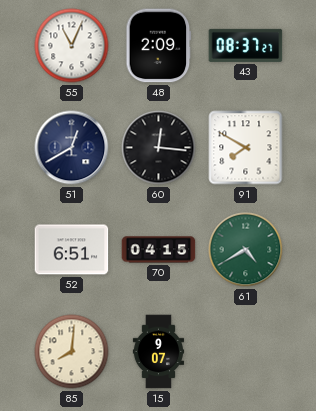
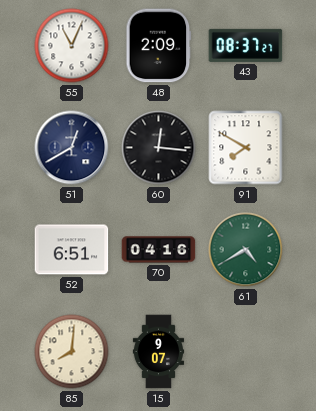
70: 04:15 -> 04:16
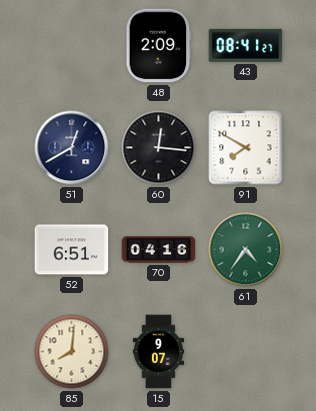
55: 11:04 -> none
43: 08:37 -> 08:41
61: 4:40 -> 4:36
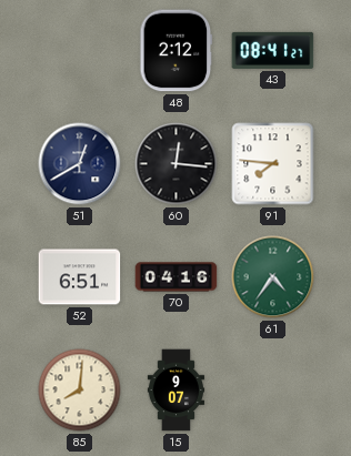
48: 2:09 -> 2:12
91: 7:50 -> 7:46
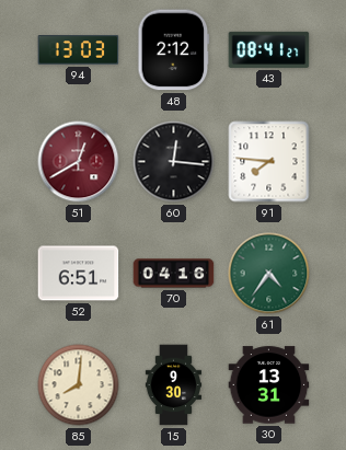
94: none -> 13:03
51 dial: navy -> burgundy
15: 9:07 -> 9:30
30: none -> 13:31
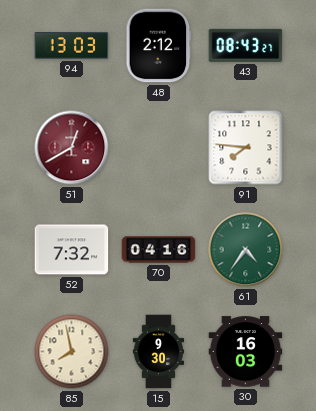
43: 08:41 -> 08:43
60: 12:16 -> none
52: 6:51 -> 7:32
85: 8:01 -> 7:58
30: 13:31 -> 16:03
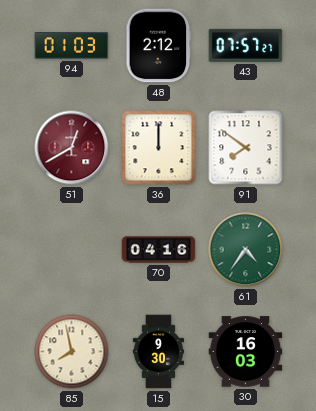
94: 13:03 -> 01:03
43: 08:43 -> 07:57
36: none -> 12:00
91: 7:46 -> 7:51
52: 7:32 -> none
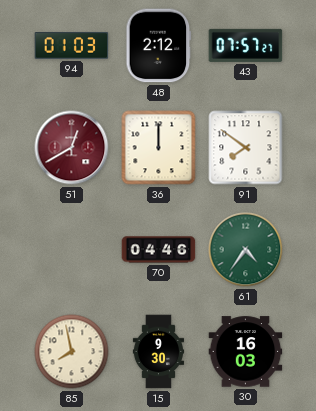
70: 04:16 -> 04:46
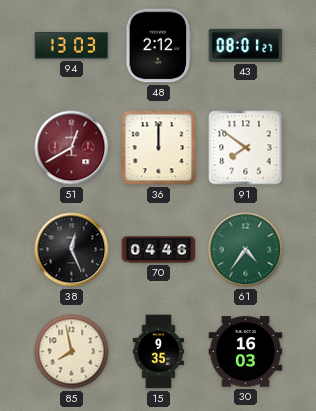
94: 01:03 -> 13:03
43: 07:57 -> 08:01
38: none -> 12:26
15: 9:30 -> 9:35
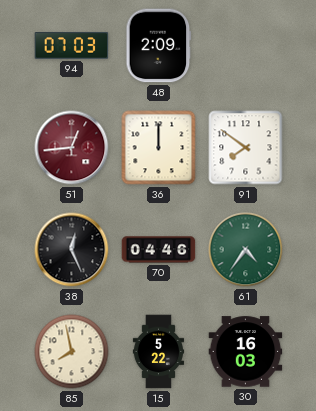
94: 13:03 -> 07:03
48: 2:12 -> 2:09
43: 08:01 -> none
51: 12:40 -> 12:44
15: 9:35 -> 5:22
